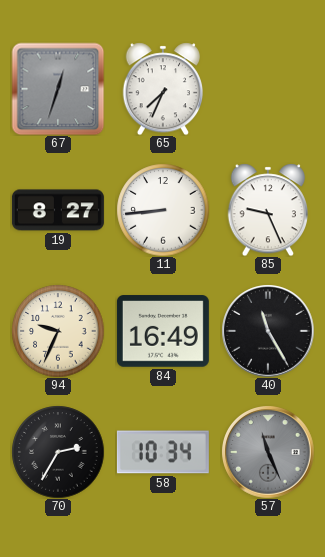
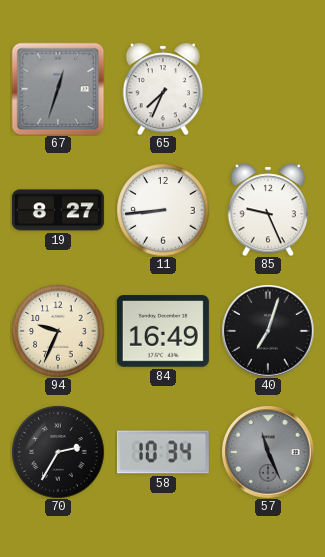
40: 11:25 -> 7:03
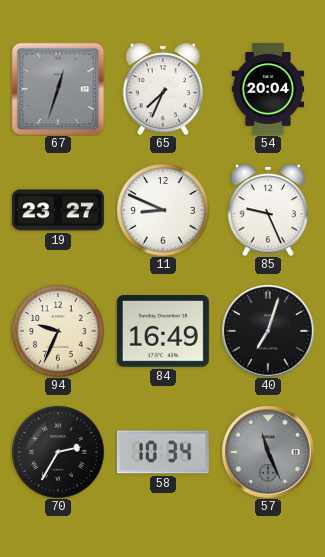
54: none -> 20:04
19: 8:27 -> 23:27
11: 8:44 -> 8:49
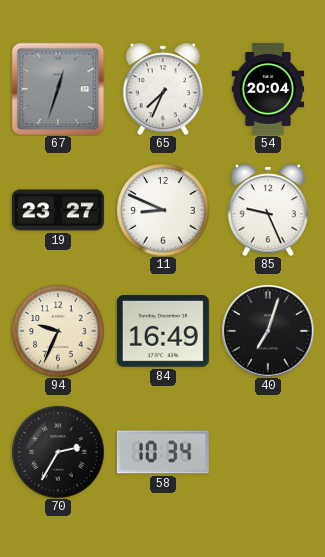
57: 11:26 -> none
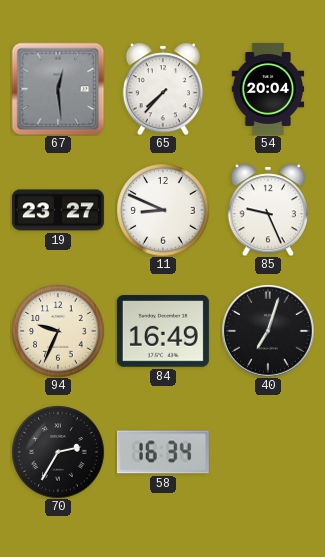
67: 12:33 -> 12:29
65: 7:34 -> 7:37
58: 10:34 -> 16:34
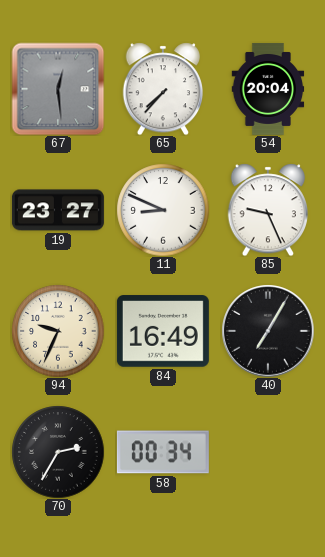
40: 7:03 -> 7:05
58: 16:34 -> 00:34
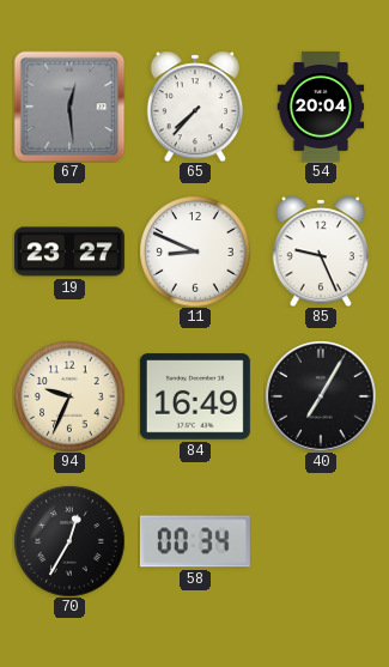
70: 2:35 -> 12:35
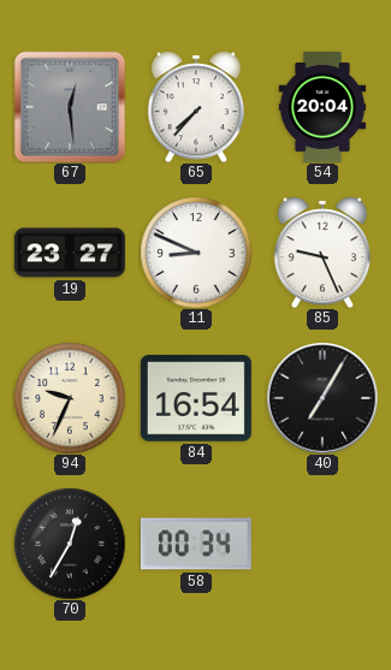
84: 16:49 -> 16:54
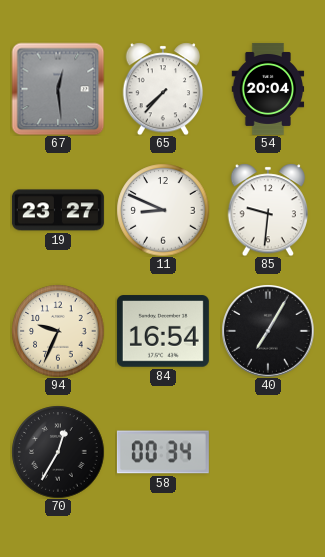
85: 9:26 -> 9:31
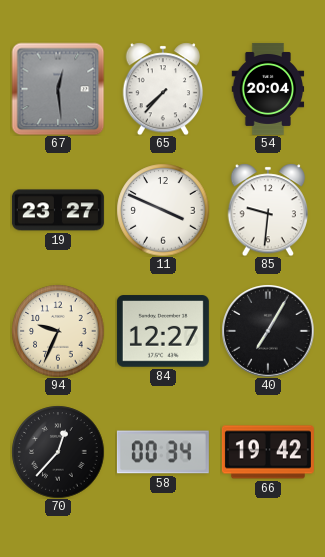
11: 8:49 -> 3:49
84: 16:54 -> 12:27
70: 12:35 -> 12:37
66: none -> 19:42
